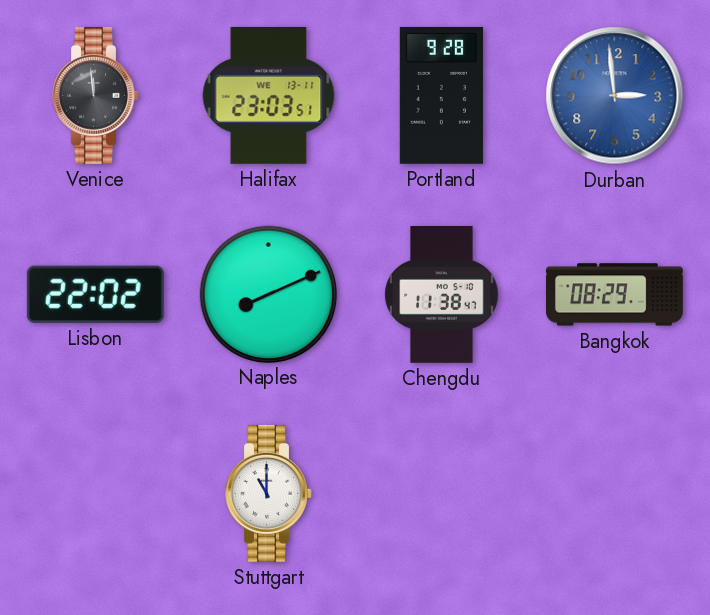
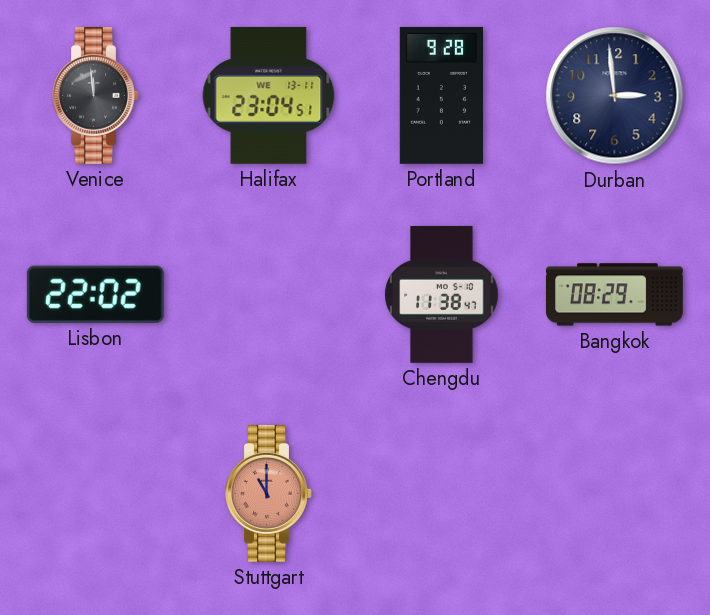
Halifax: 23:03 -> 23:04
Durban dial: blue -> navy
Naples: 8:11 -> none
Stuttgart dial: white -> salmon
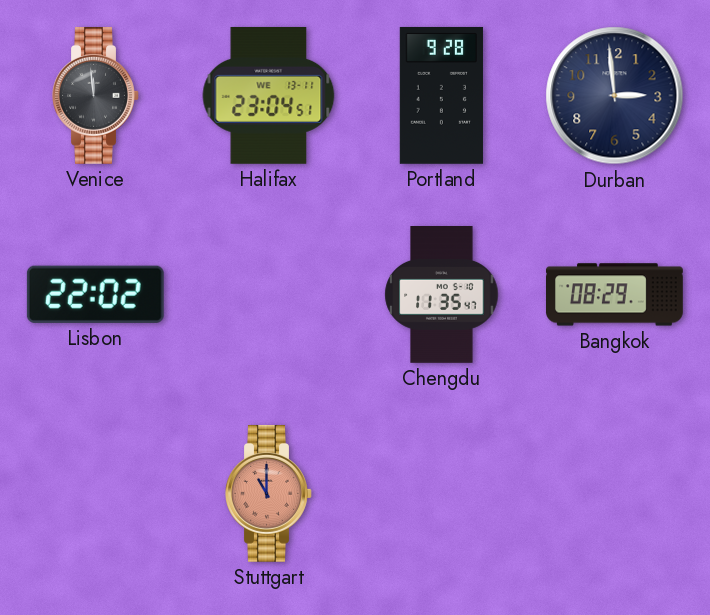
Chengdu: 11:38 -> 11:35
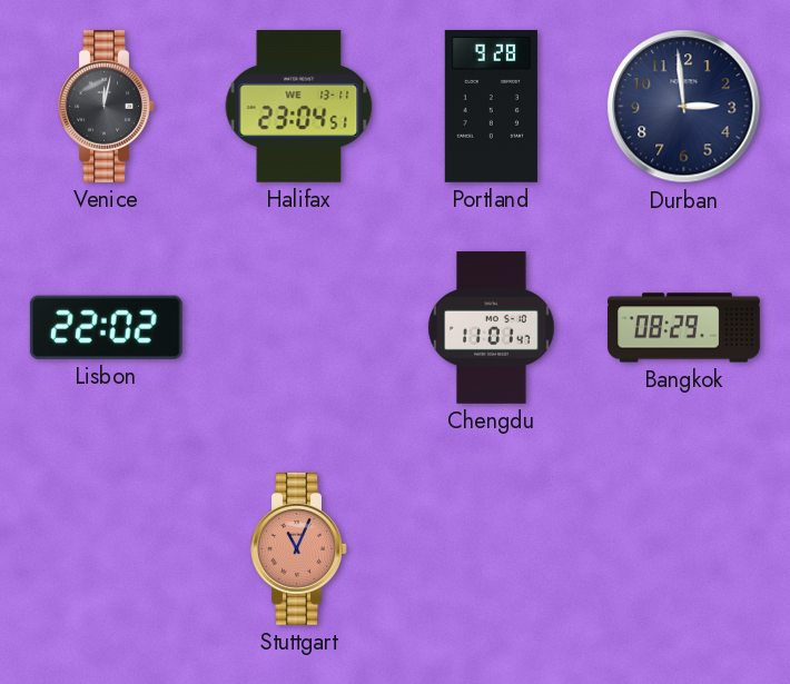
Venice: 11:59 -> 12:02
Chengdu: 11:35 -> 11:01
Stuttgart: 11:00 -> 11:04
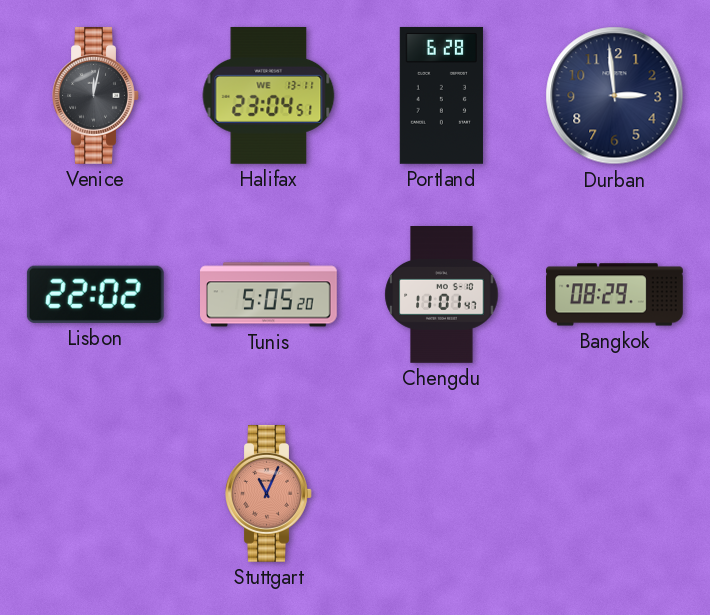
Portland: 9:28 -> 6:28
Tunis: none -> 5:05
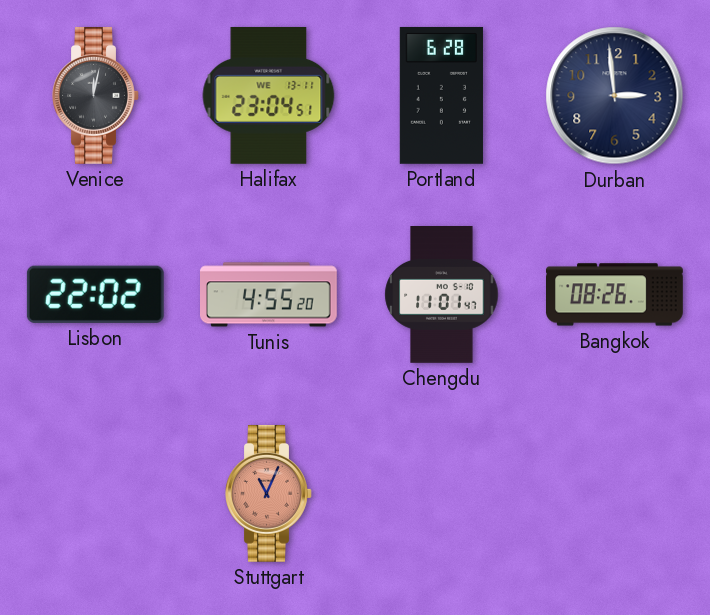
Tunis: 5:05 -> 4:55
Bangkok: 08:29 -> 08:26
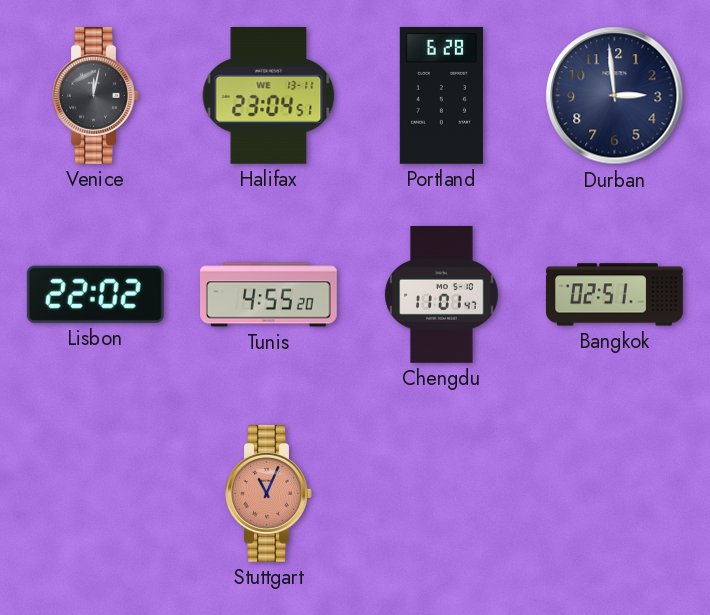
Bangkok: 08:26 -> 02:51
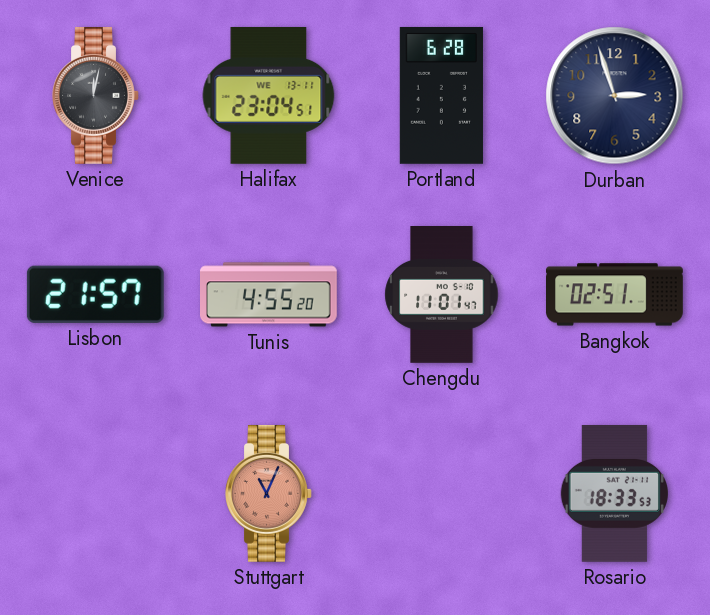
Durban: 2:59 -> 2:57
Lisbon: 22:02 -> 21:57
Rosario: none -> 18:33
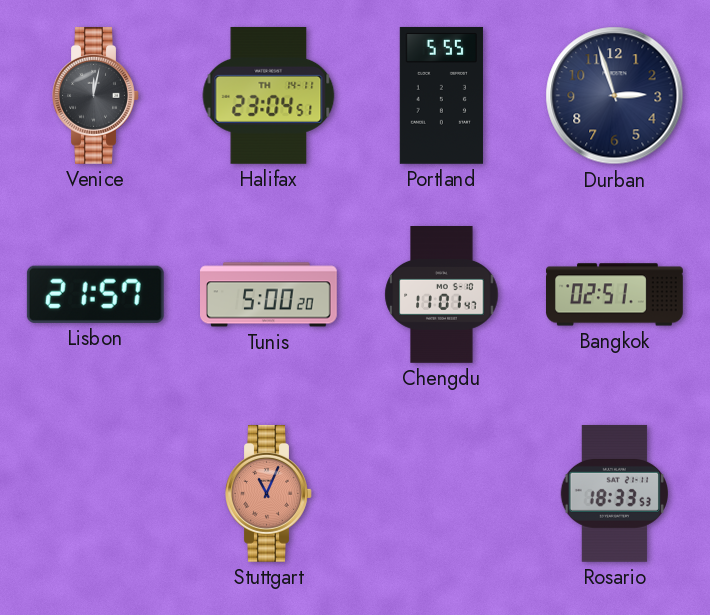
Halifax date: WE 13-11 -> TH 14-11
Portland: 6:28 -> 5:55
Tunis: 4:55 -> 5:00
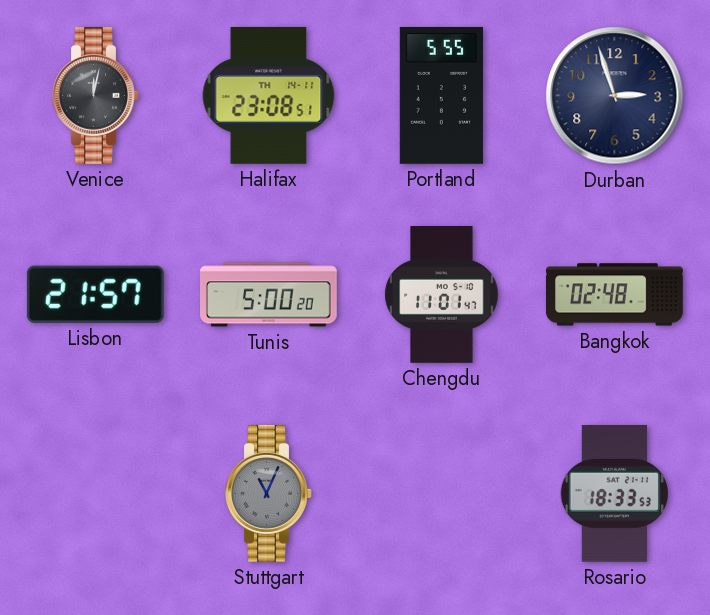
Halifax: 23:04 -> 23:08
Bangkok: 02:51 -> 02:48
Stuttgart dial: salmon -> grey
